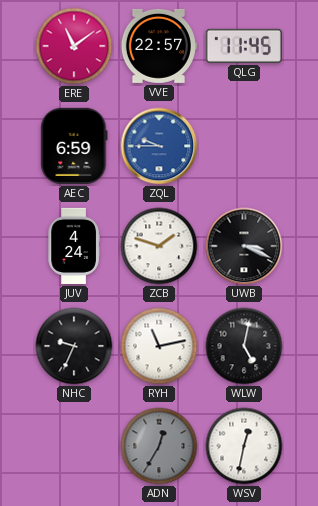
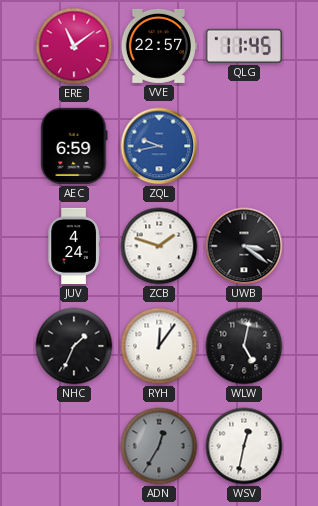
ZQL: 9:45 -> 9:43
UWB: 3:19 -> 3:21
NHC: 9:34 -> 1:34
RYH: 11:13 -> 12:06
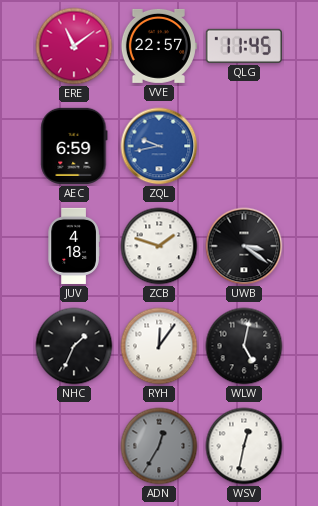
JUV: 4:24 -> 4:18
